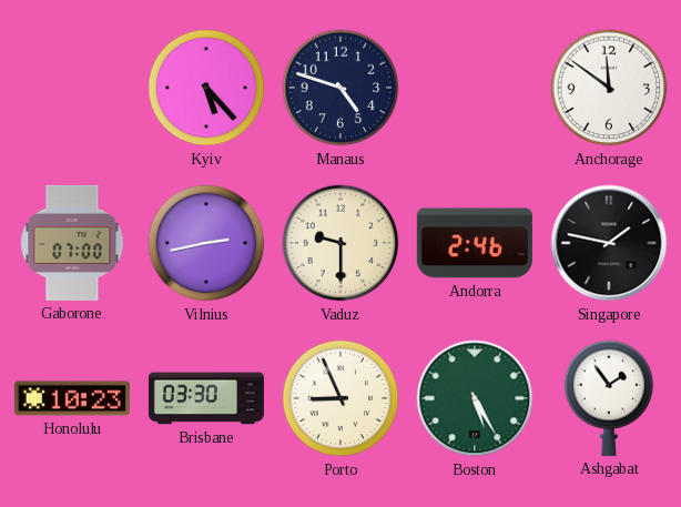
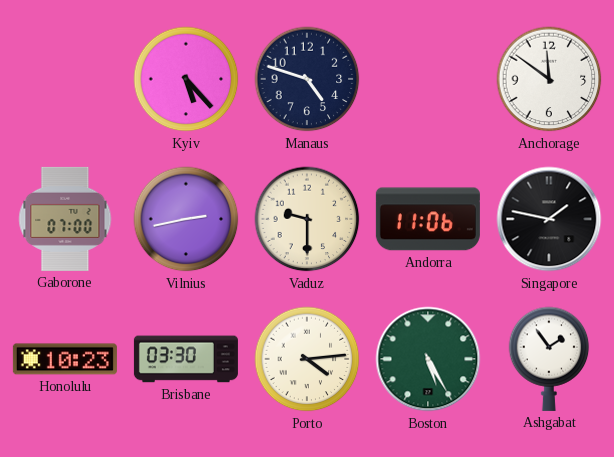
Andorra: 2:46 -> 11:06
Porto: 8:56 -> 4:14
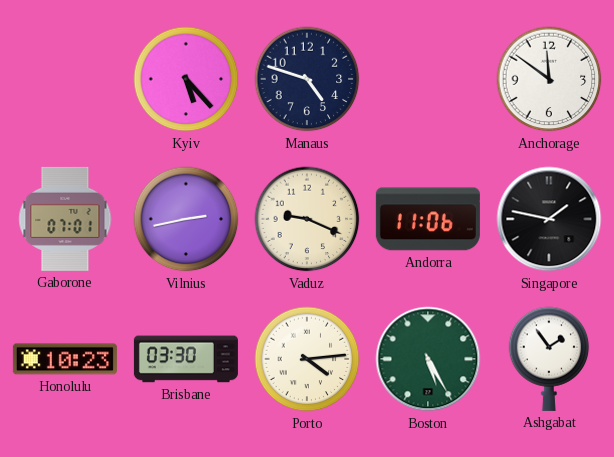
Gaborone: 07:00 -> 07:01
Vaduz: 9:30 -> 9:19
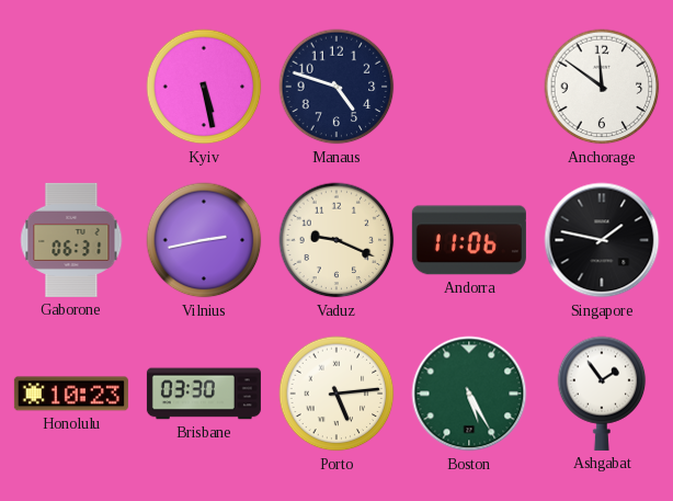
Kyiv: 5:23 -> 5:28
Gaborone: 07:01 -> 06:31
Porto: 4:14 -> 5:14
